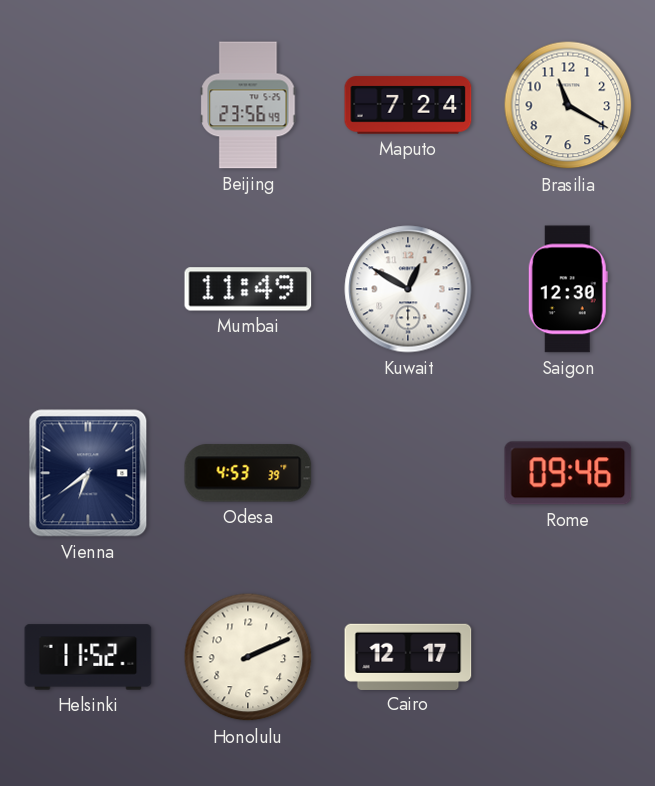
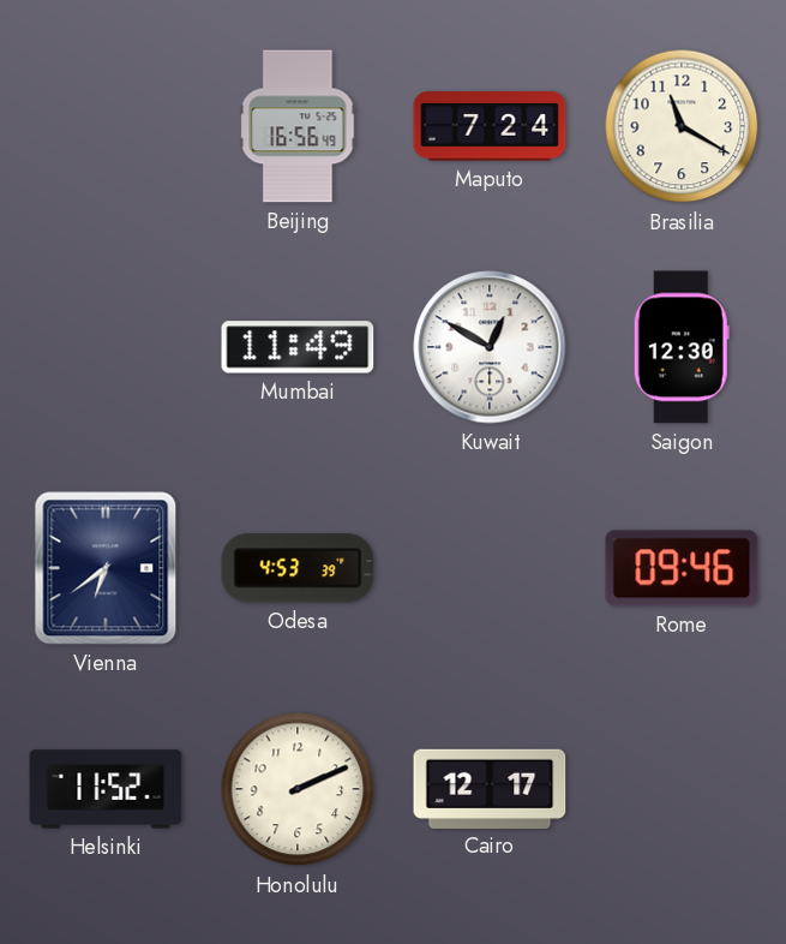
Beijing: 23:56 -> 16:56
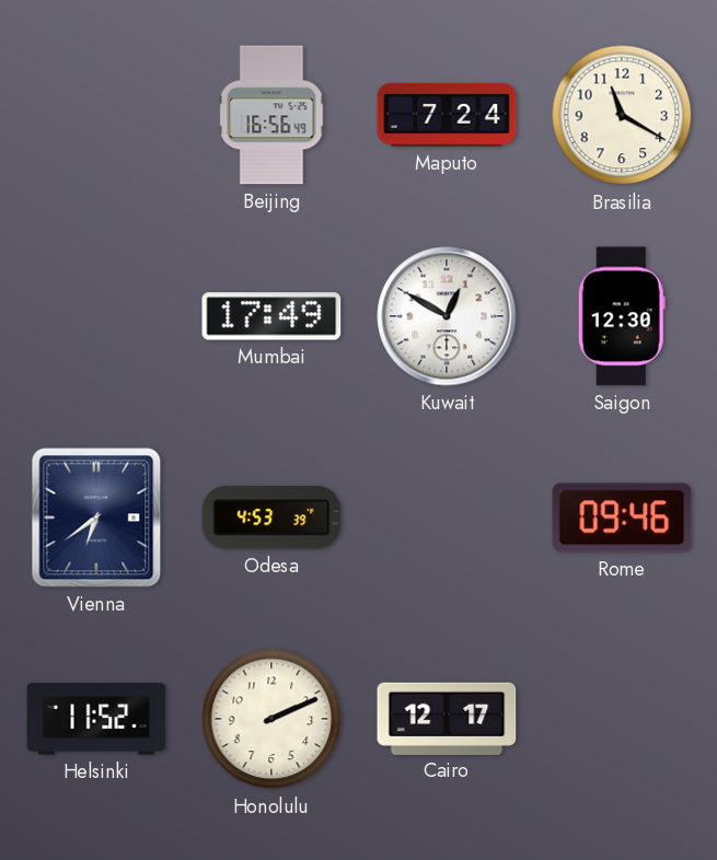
Mumbai: 11:49 -> 17:49
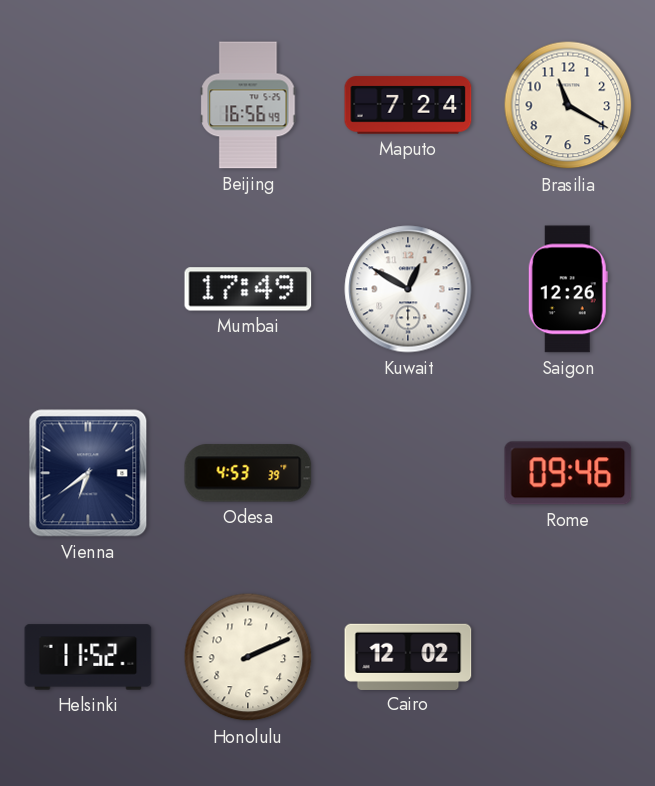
Saigon: 12:30 -> 12:26
Cairo: 12:17 -> 12:02
